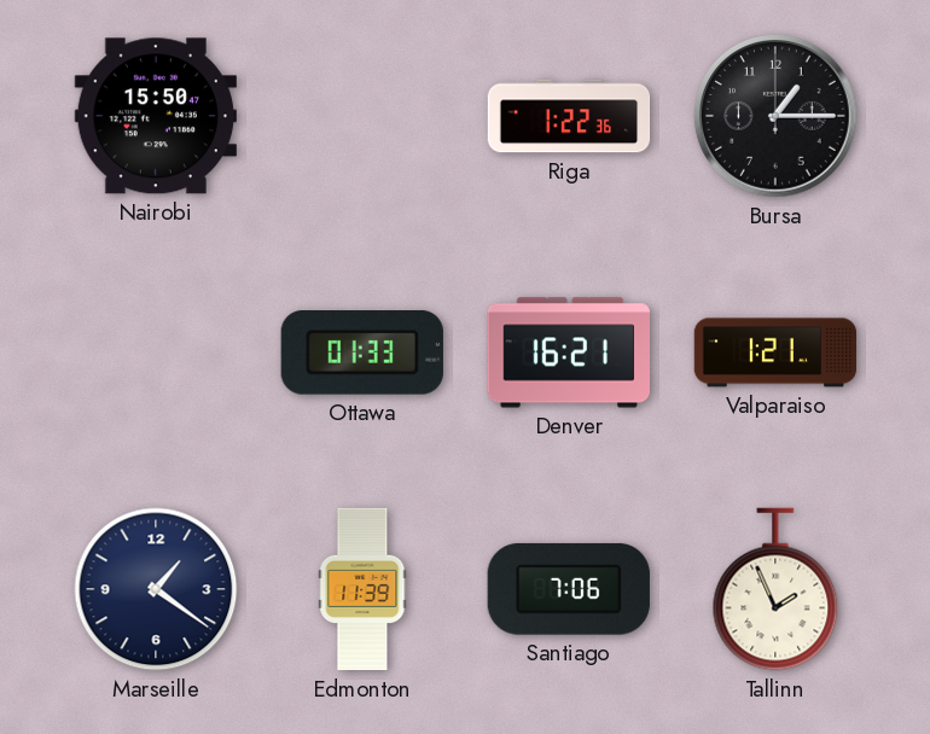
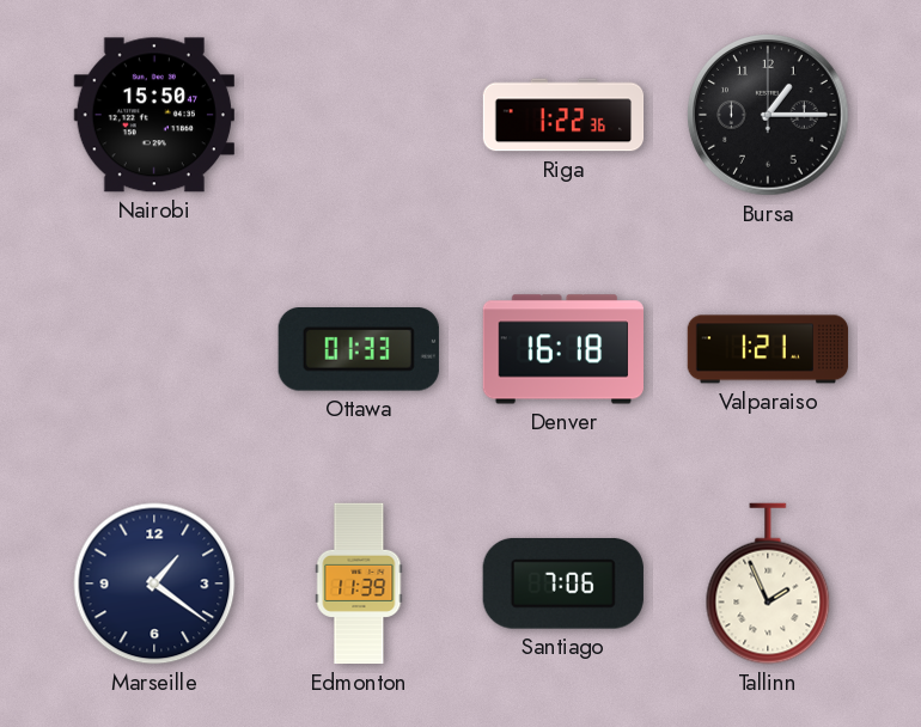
Denver: 16:21 -> 16:18
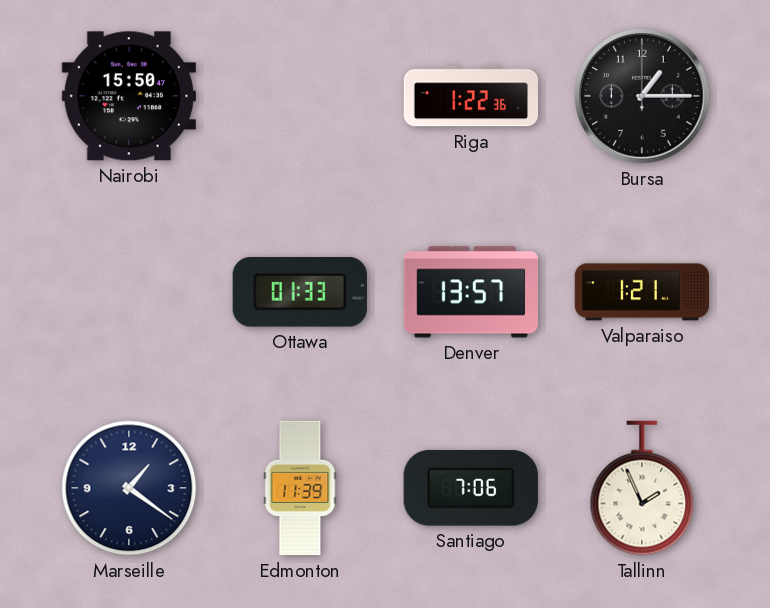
Denver: 16:18 -> 13:57
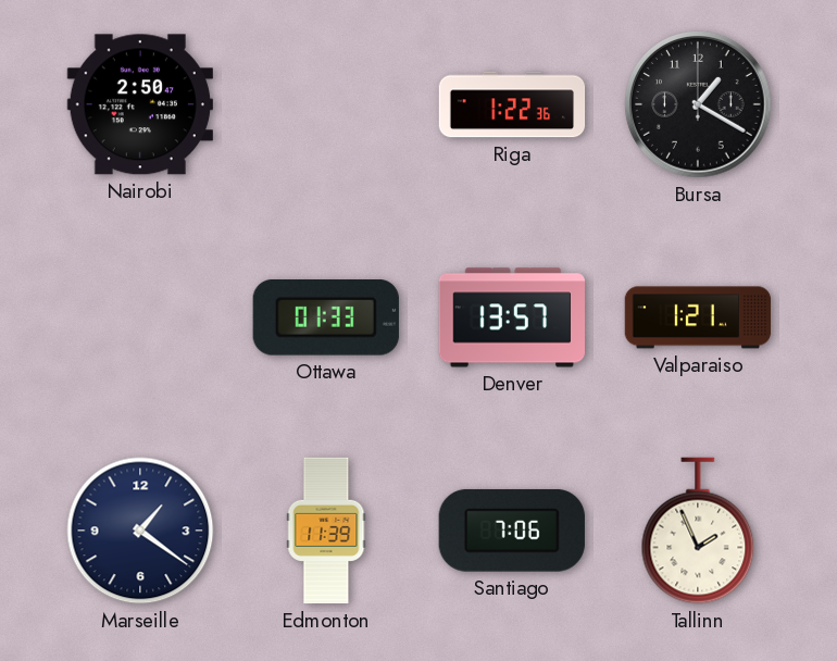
Nairobi: 15:50 -> 2:50
Bursa: 1:15 -> 1:20
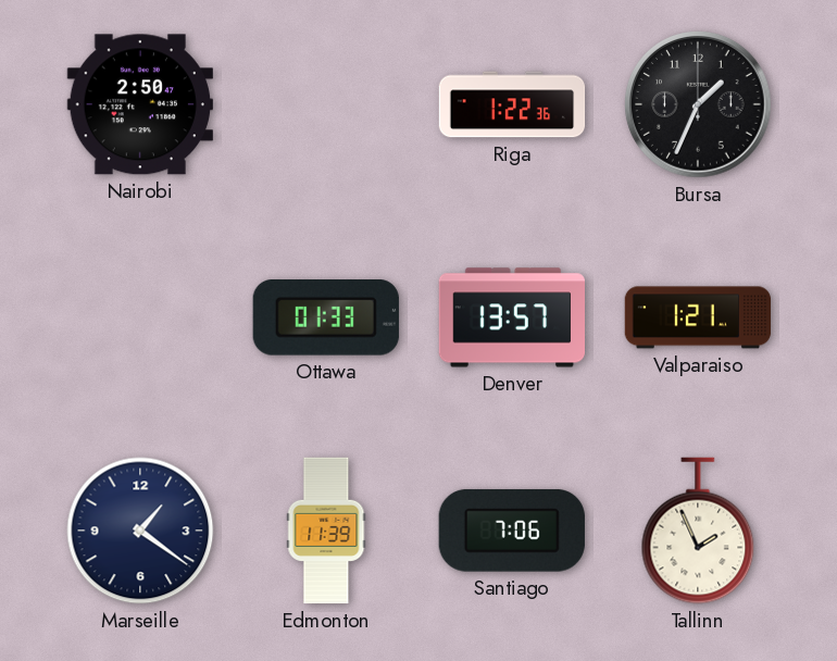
Bursa: 1:20 -> 1:34
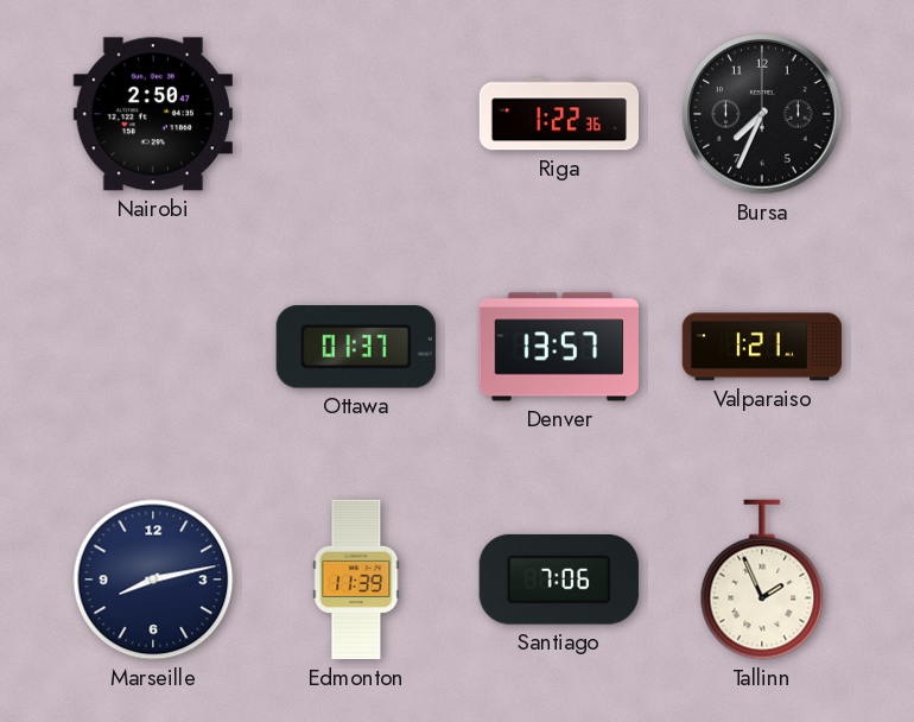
Bursa: 1:34 -> 7:34
Ottawa: 01:33 -> 01:37
Marseille: 1:21 -> 8:13
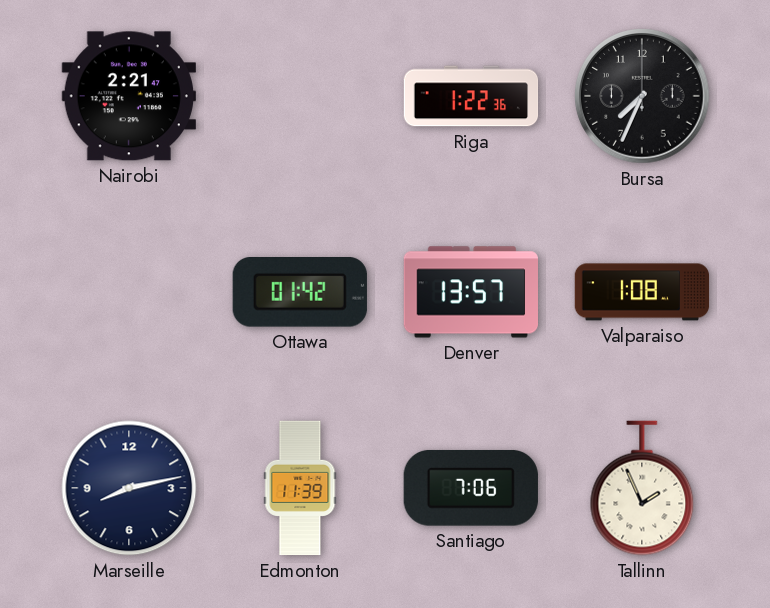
Nairobi: 2:50 -> 2:21
Ottawa: 01:37 -> 01:42
Valparaiso: 1:21 -> 1:08
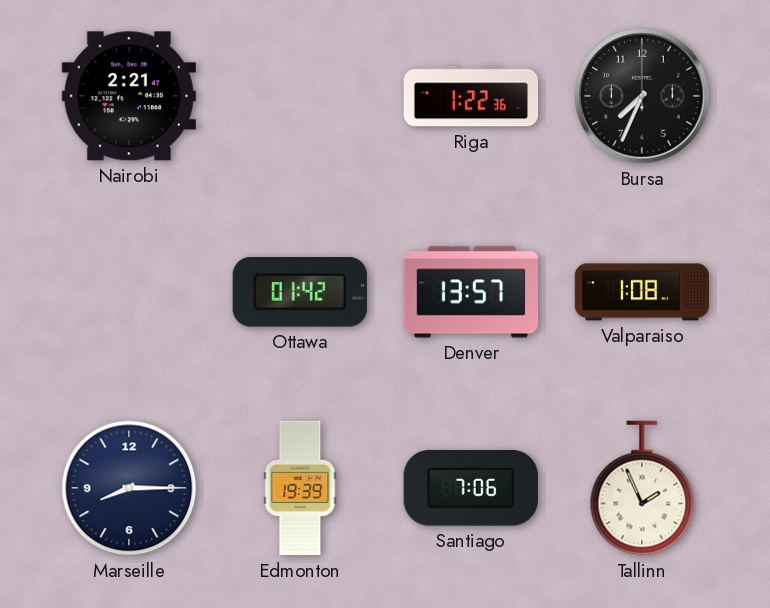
Marseille: 8:13 -> 8:15
Edmonton: 11:39 -> 19:39
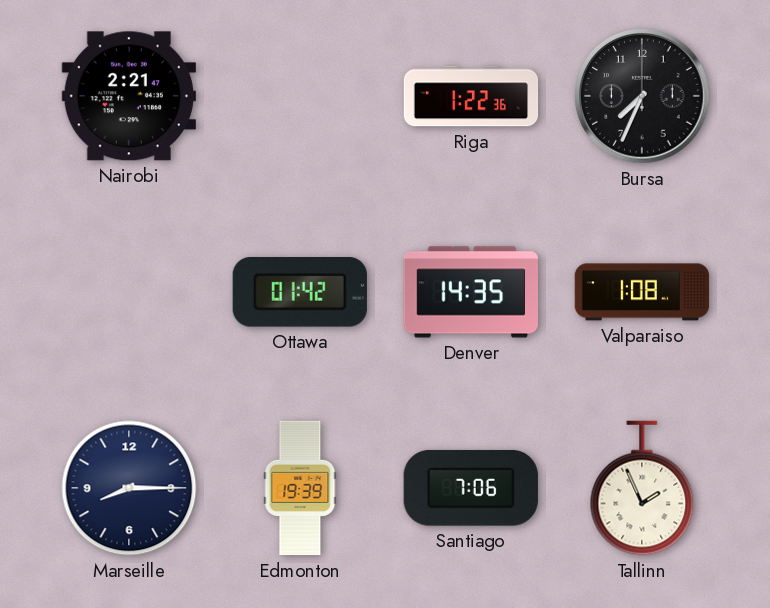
Denver: 13:57 -> 14:35
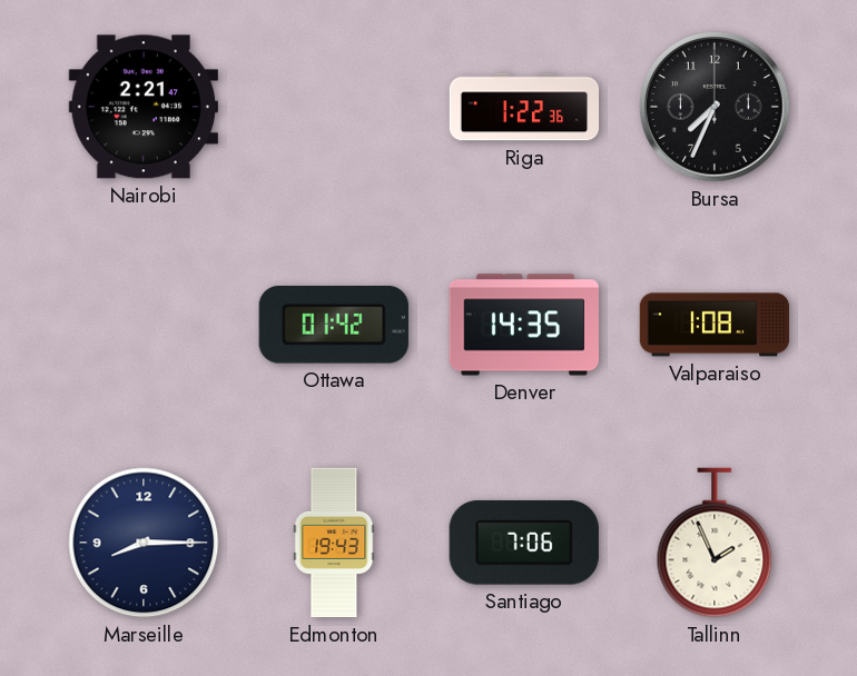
Edmonton: 19:39 -> 19:43
